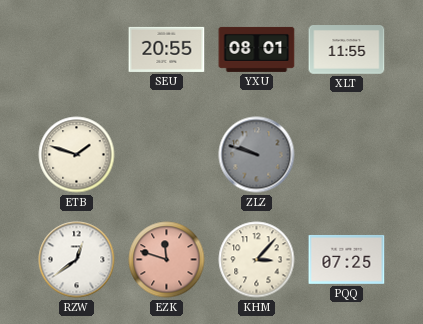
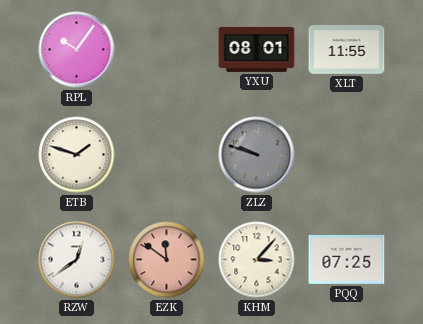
RPL: none -> 10:06
SEU: 20:55 -> none
EZK: 11:48 -> 11:51
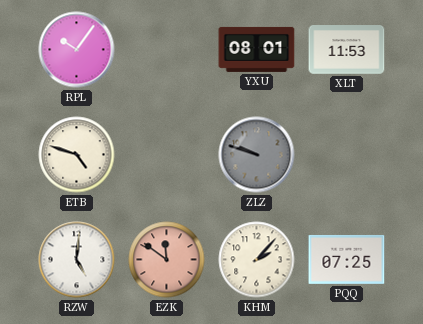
XLT: 11:55 -> 11:53
ETB: 1:48 -> 4:48
RZW: 12:39 -> 5:01
KHM: 3:07 -> 2:07
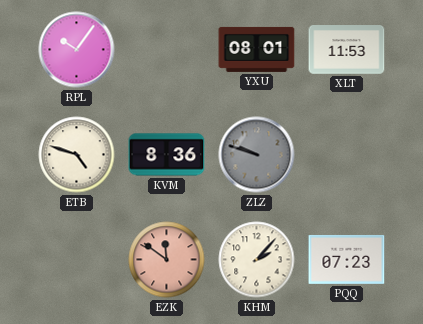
KVM: none -> 8:36
RZW: 5:01 -> none
PQQ: 07:25 -> 07:23
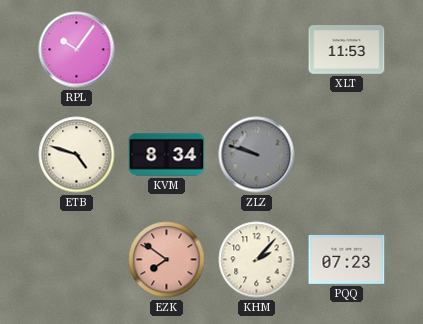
YXU: 08:01 -> none
KVM: 8:36 -> 8:34
EZK: 11:51 -> 7:51
